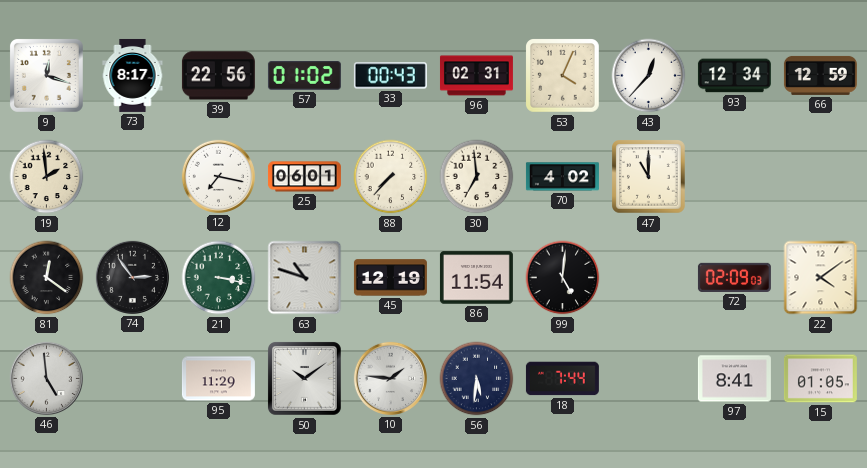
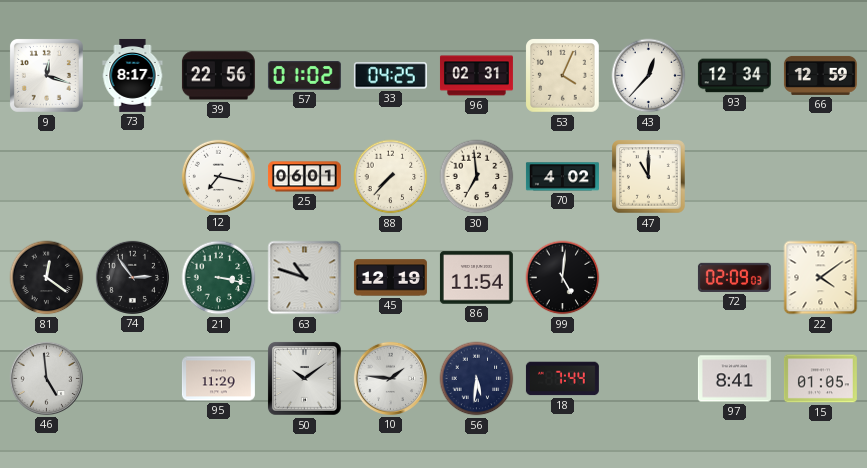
33: 00:43 -> 04:25
19: 1:59 -> none
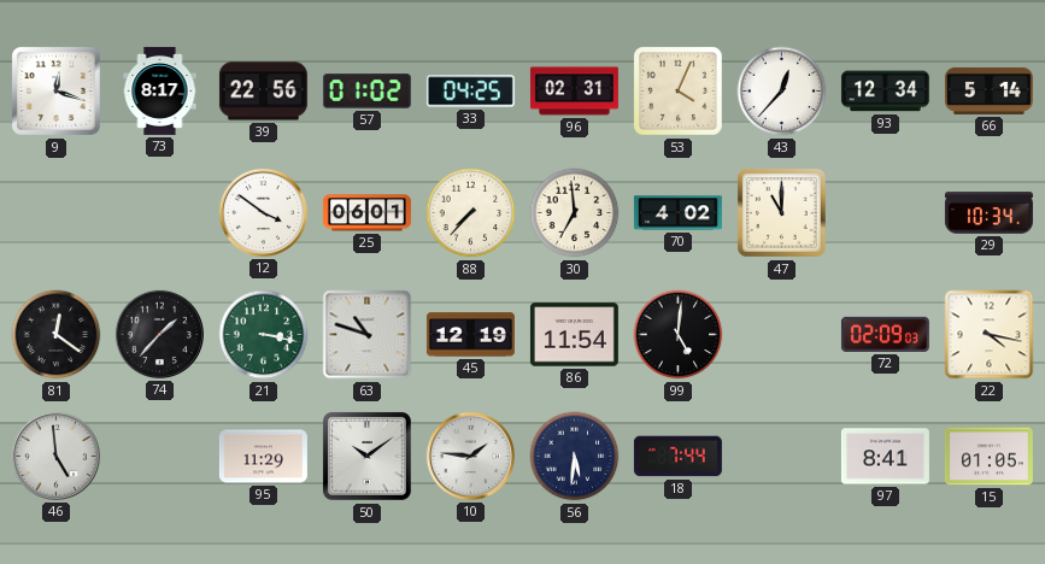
66: 12:59 -> 5:14
12: 7:17 -> 3:51
29: none -> 10:34
74: 2:54 -> 1:37
22: 4:09 -> 4:17
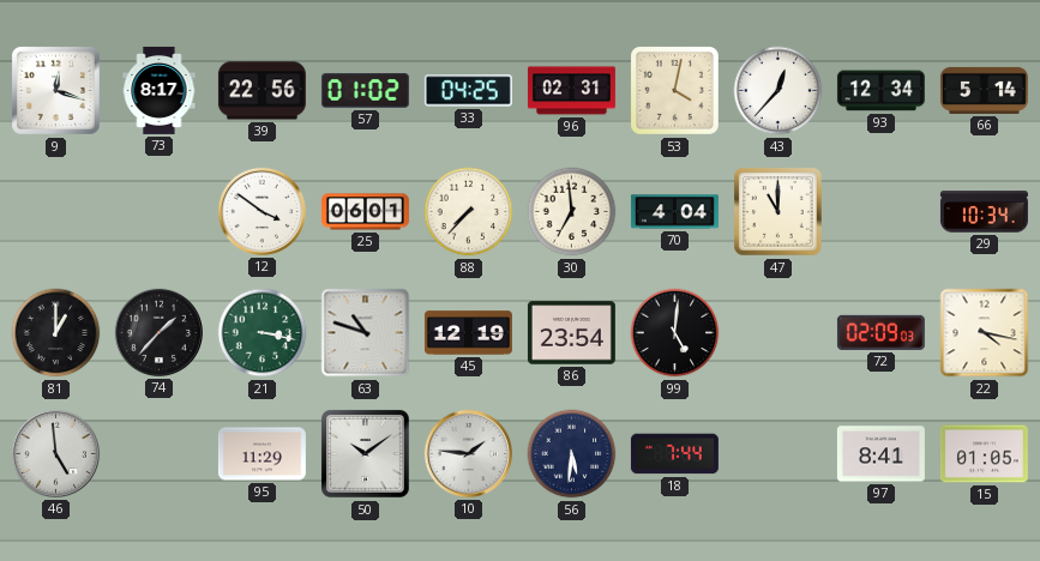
53: 4:04 -> 4:02
70: 4:02 -> 4:04
81: 12:21 -> 1:00
86: 11:54 -> 23:54
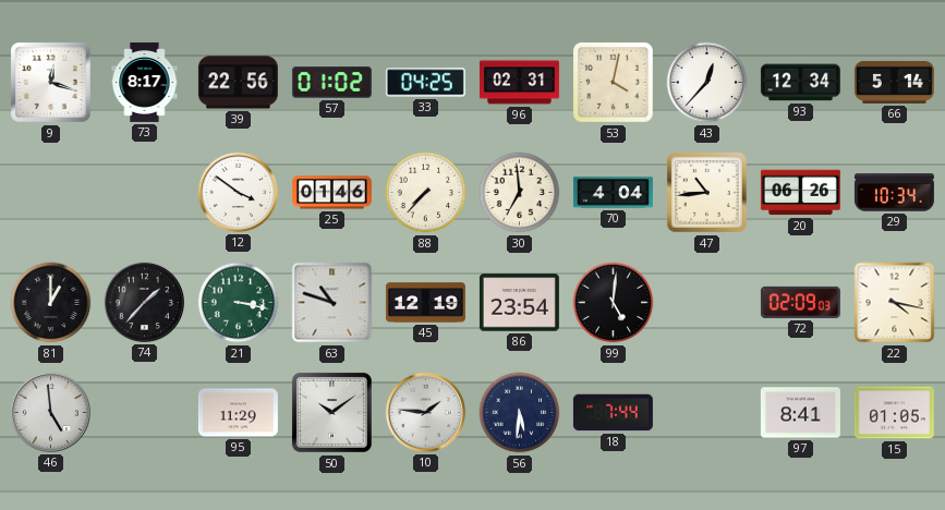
25: 06:01 -> 01:46
47: 11:00 -> 10:44
20: none -> 06:26
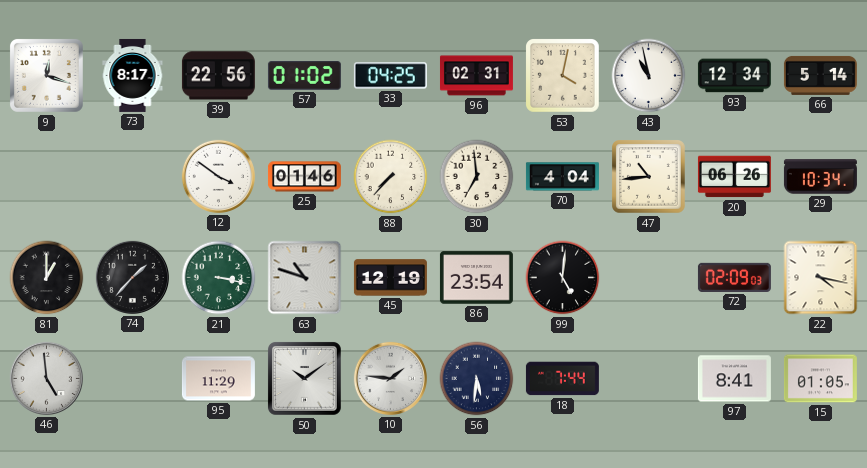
43: 12:37 -> 10:58
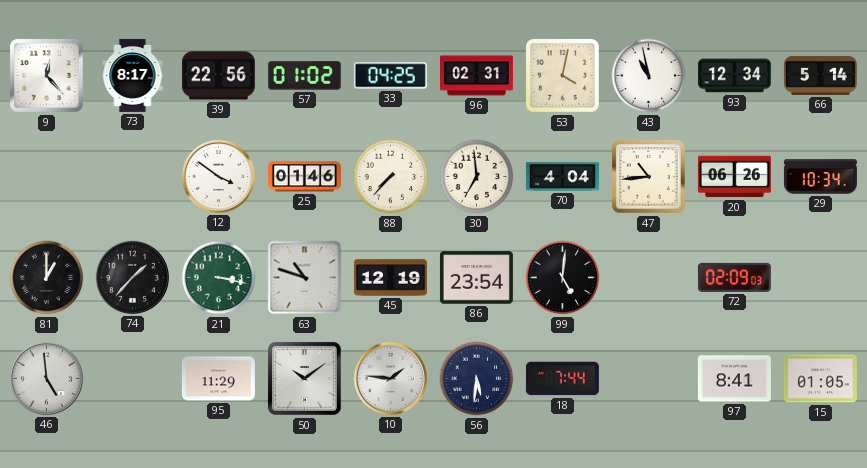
9: 12:18 -> 12:23
22: 4:17 -> none
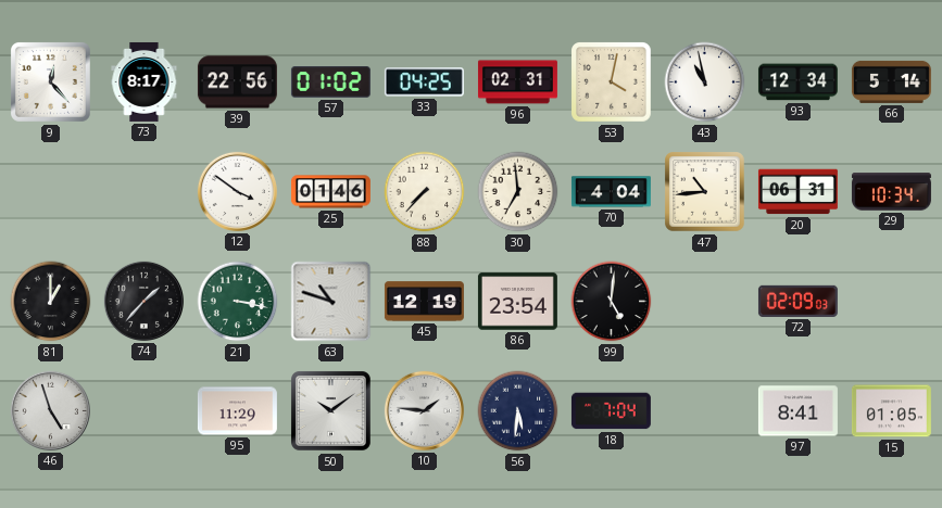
20: 06:26 -> 06:31
46: 4:59 -> 4:57
18: 7:44 -> 7:04
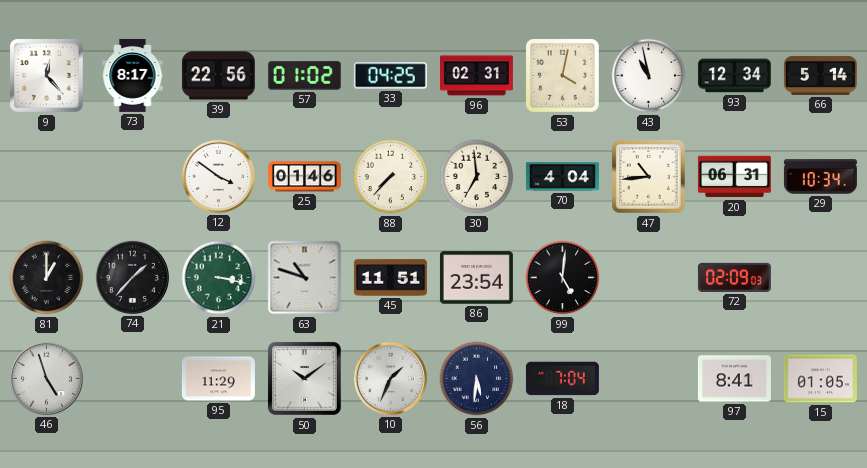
45: 12:19 -> 11:51
10: 1:46 -> 1:34
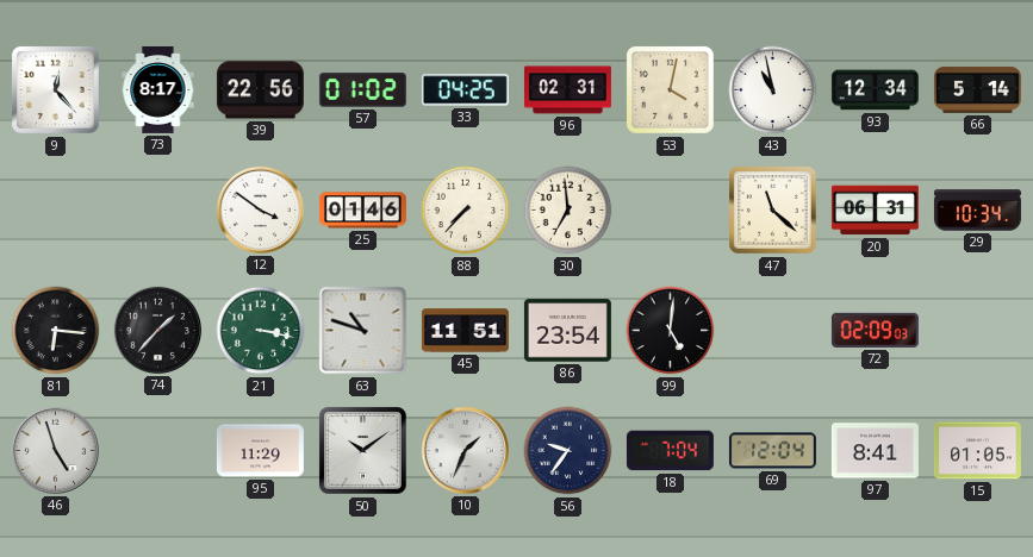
70: 4:04 -> none
47: 10:44 -> 11:22
81: 1:00 -> 6:16
56: 5:31 -> 9:36
69: none -> 12:04
